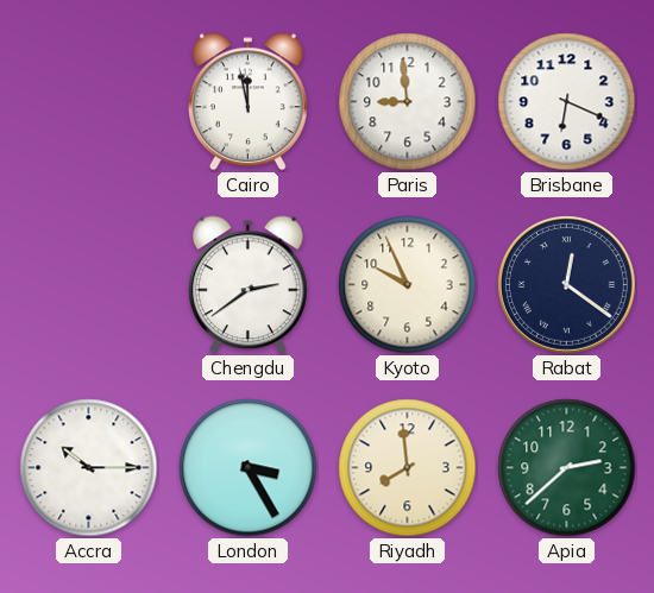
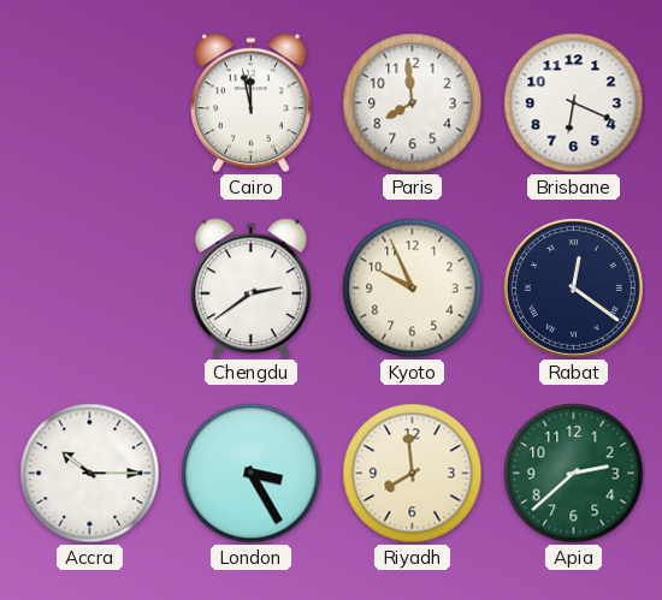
Paris: 8:59 -> 7:59
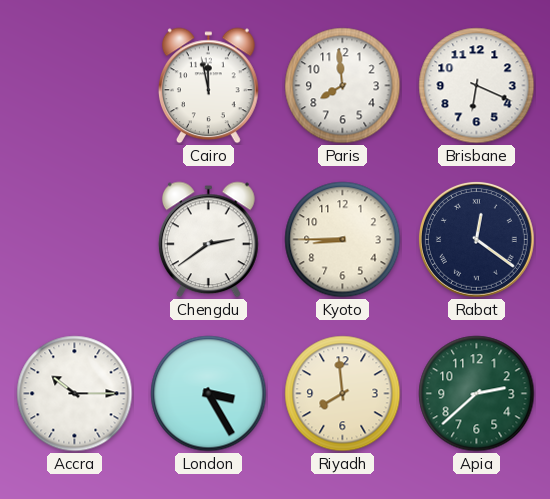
Kyoto: 9:56 -> 8:45
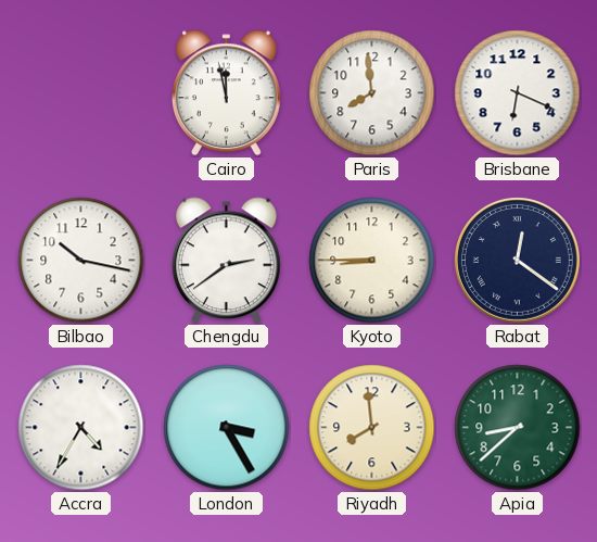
Bilbao: none -> 10:17
Accra: 10:15 -> 4:35
Apia: 2:38 -> 8:38
